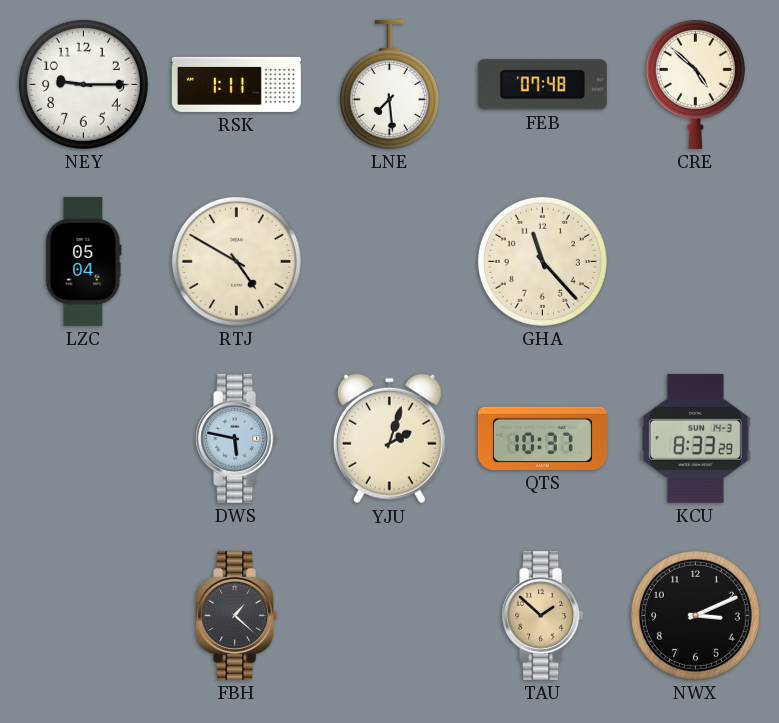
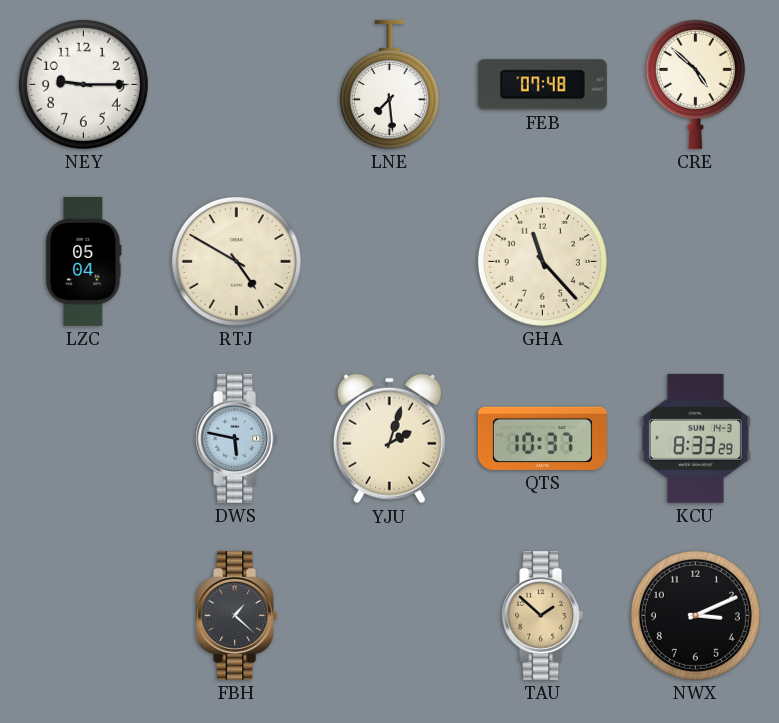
RSK: 1:11 -> none
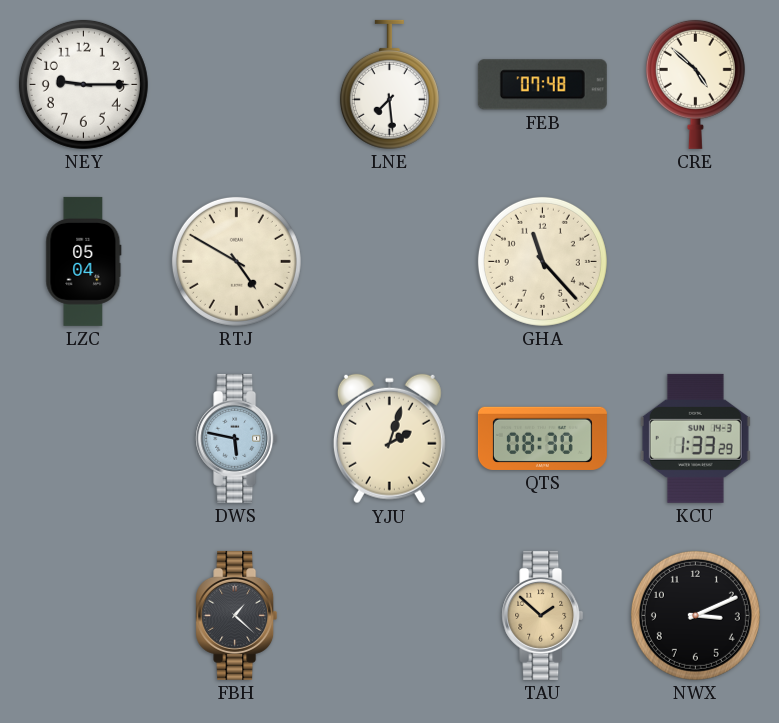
QTS: 10:37 -> 08:30
KCU: 8:33 -> 1:33
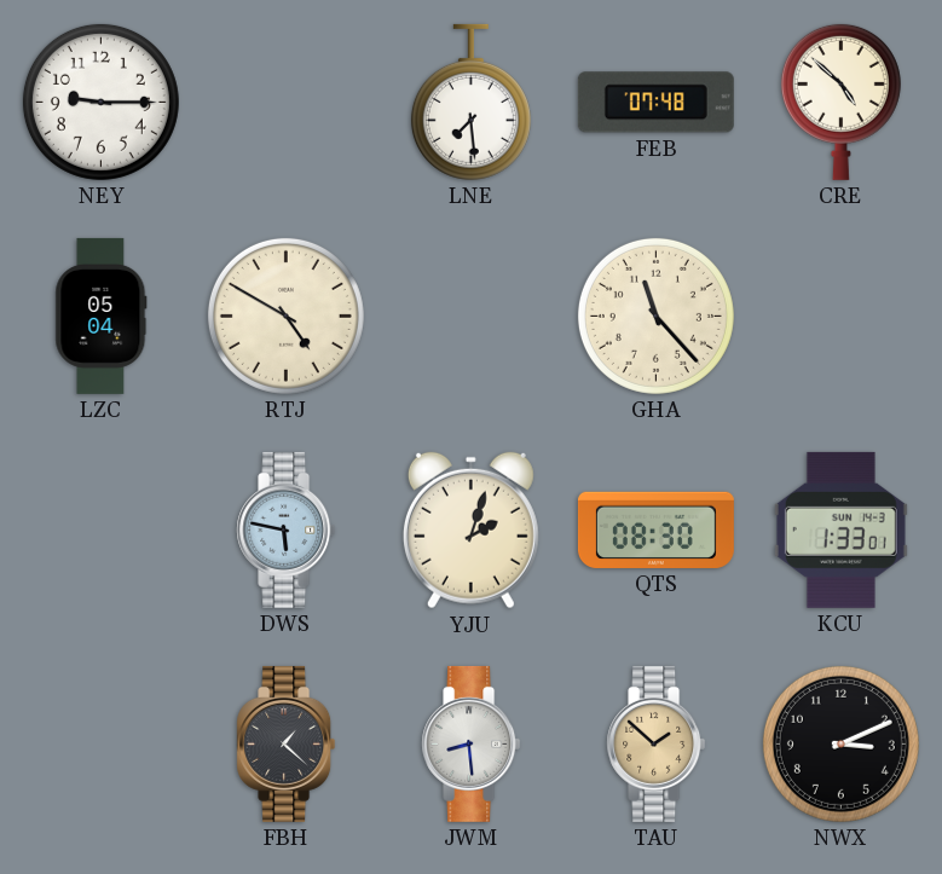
KCU: 1:33:29 -> 1:33:01
JWM: none -> 8:29
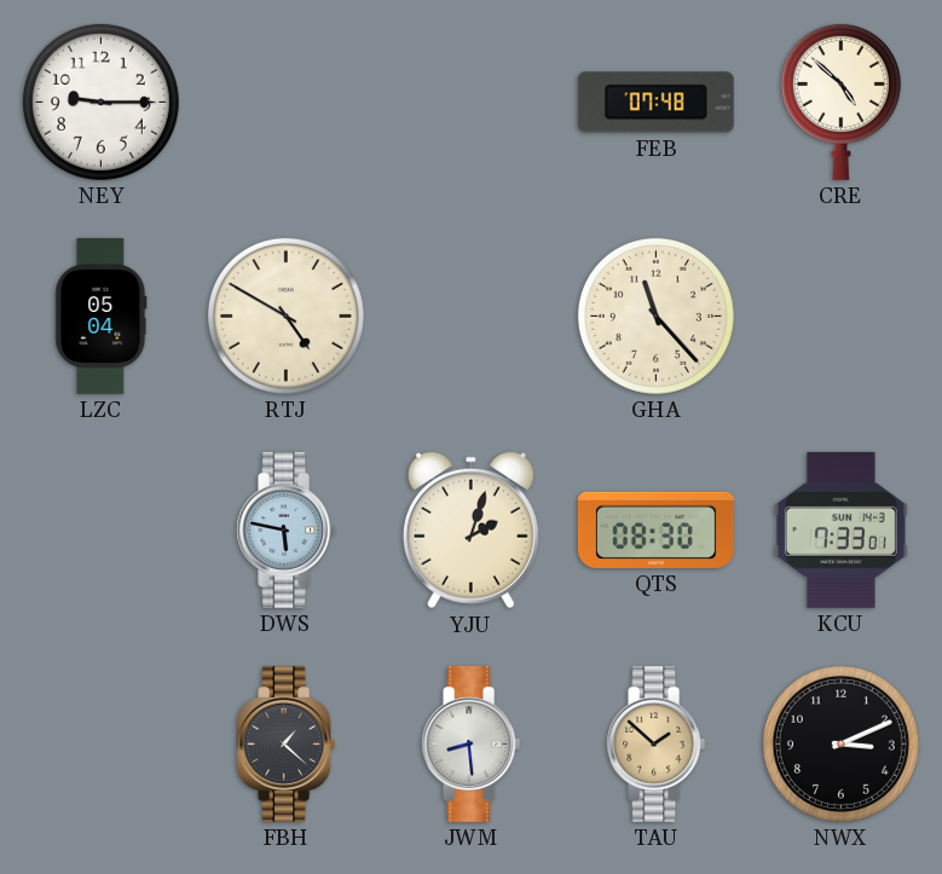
LNE: 7:29 -> none
KCU: 1:33 -> 7:33
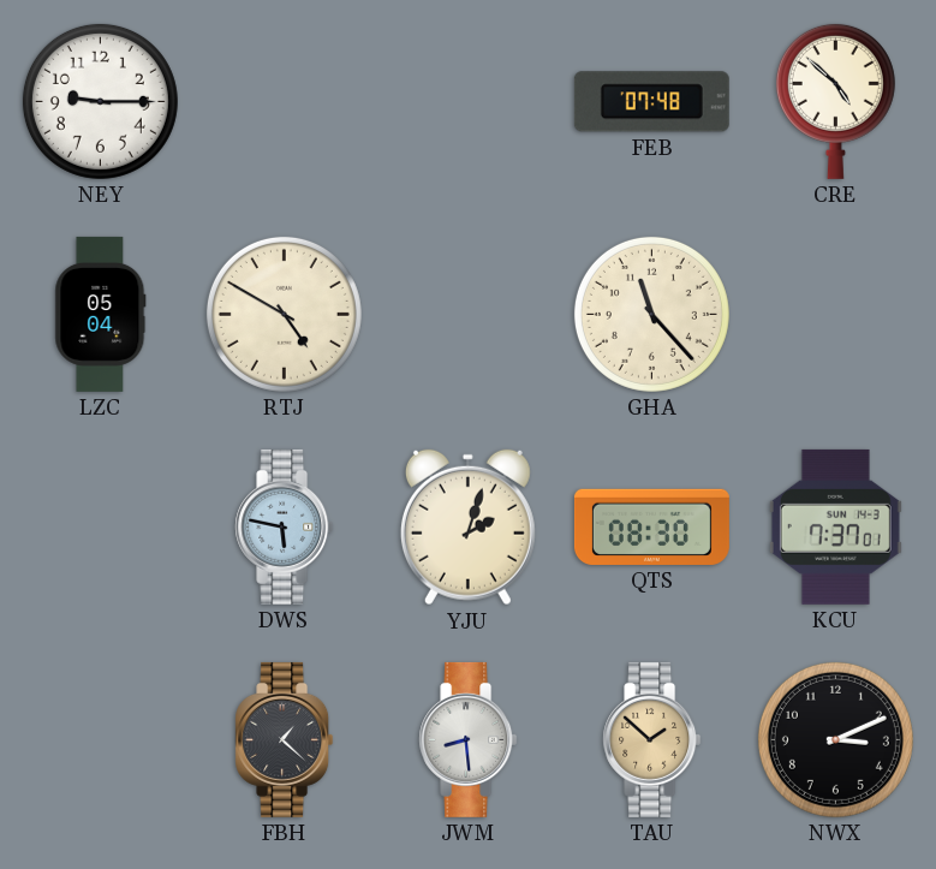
KCU: 7:33 -> 7:37
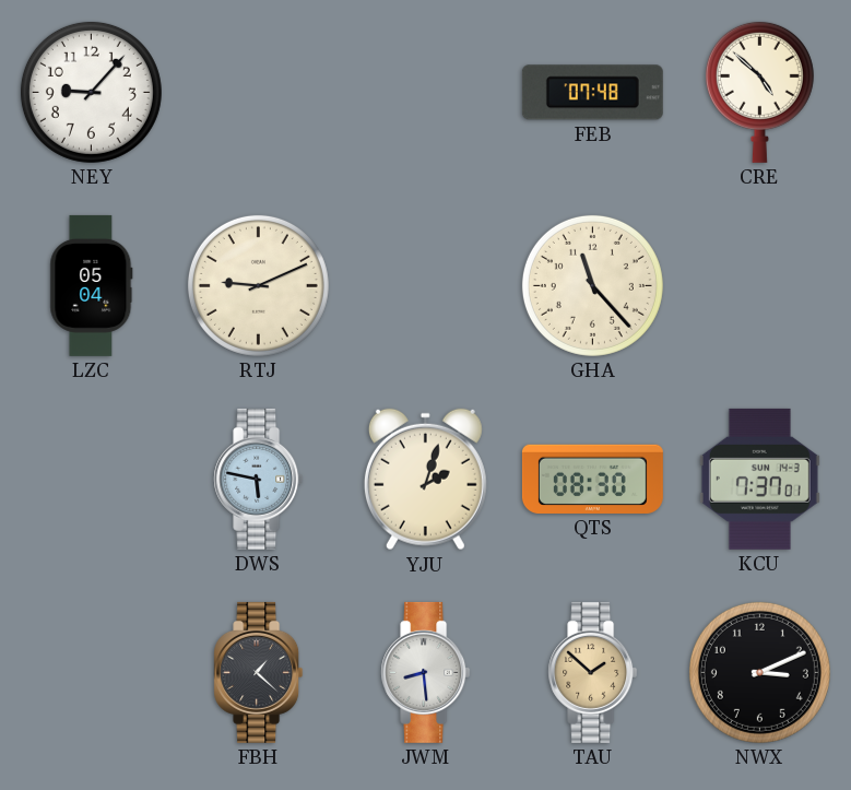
NEY: 9:15 -> 9:07
RTJ: 4:50 -> 9:11
